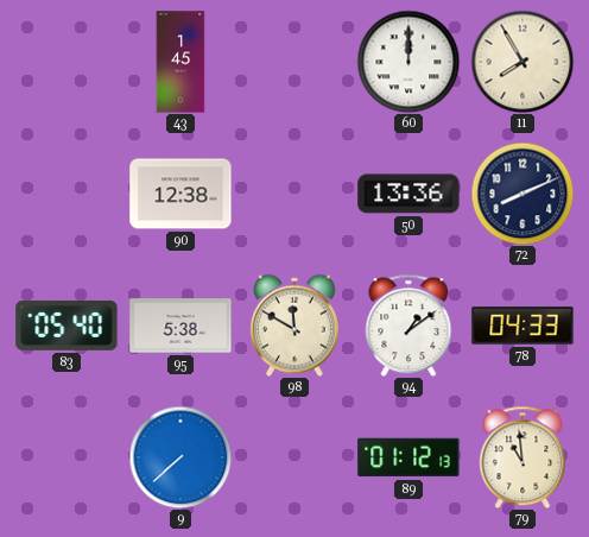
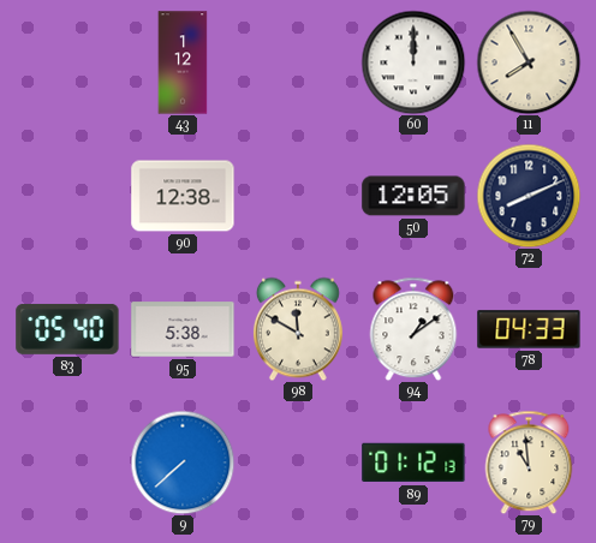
43: 1:45 -> 1:12
50: 13:36 -> 12:05
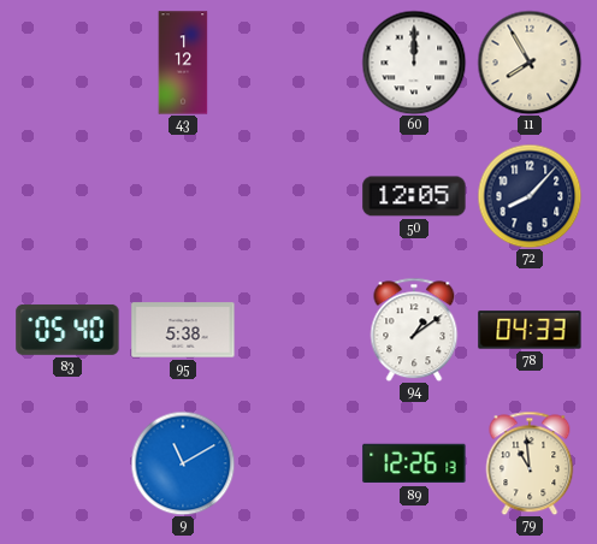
90: 12:38 -> none
72: 8:11 -> 8:07
98: 11:50 -> none
9: 7:38 -> 11:10
89: 01:12 -> 12:26
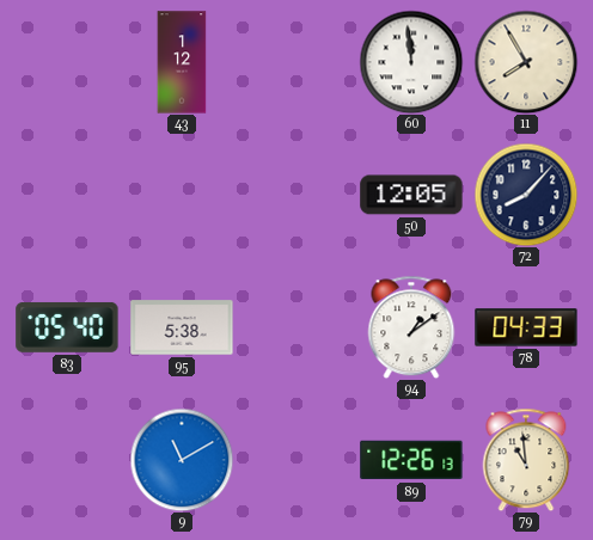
60: 12:00 -> 11:59
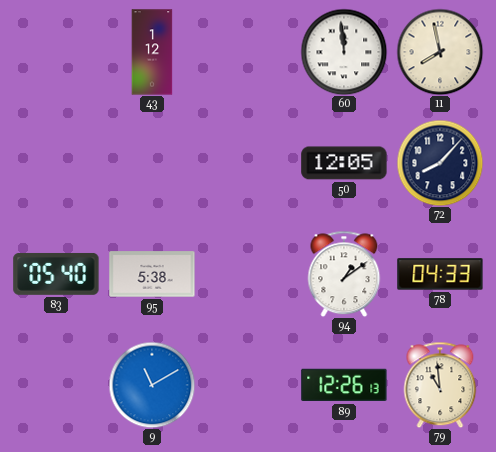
11: 7:55 -> 7:58
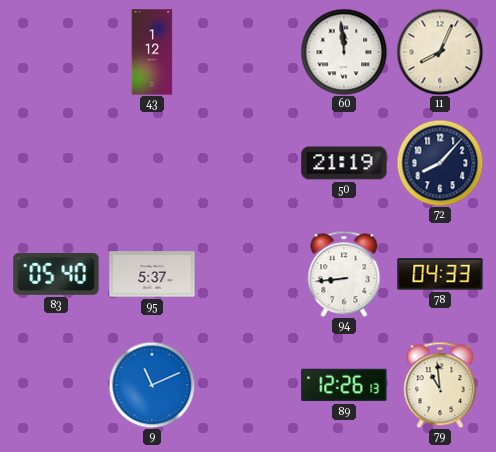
11: 7:58 -> 8:04
50: 12:05 -> 21:19
95: 5:38 -> 5:37
94: 1:09 -> 8:44
9: 11:10 -> 11:11
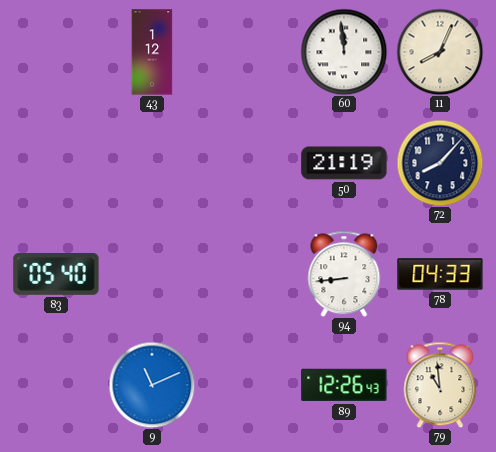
95: 5:37 -> none
89: 12:26:13 -> 12:26:43
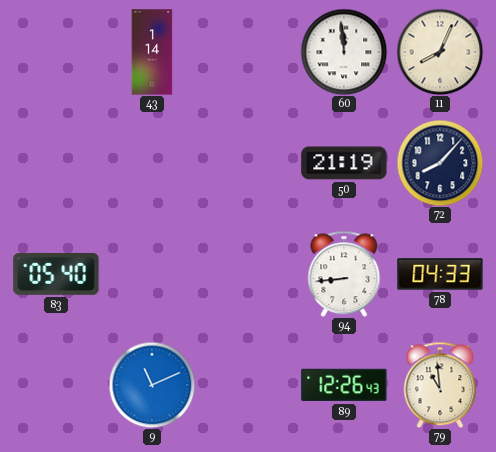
43: 1:12 -> 1:14
